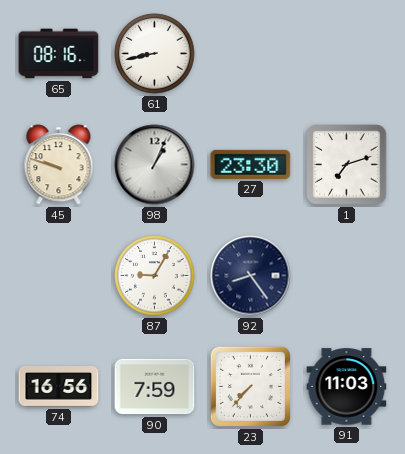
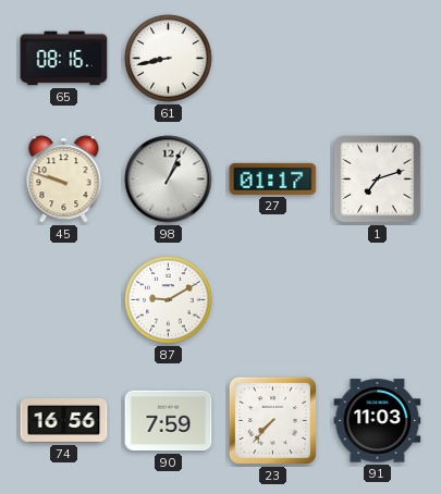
27: 23:30 -> 01:17
87: 9:05 -> 9:10
92: 8:24 -> none
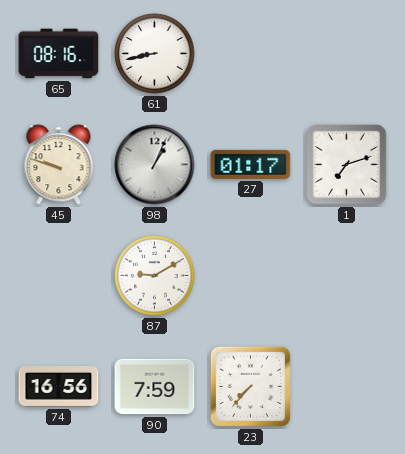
91: 11:03 -> none
